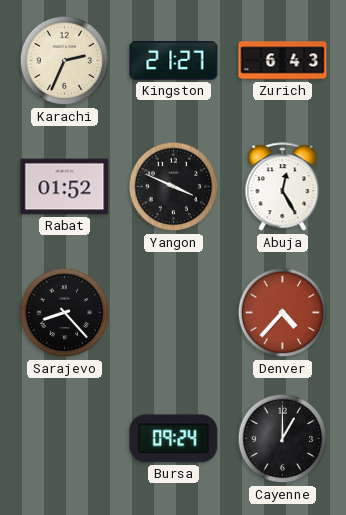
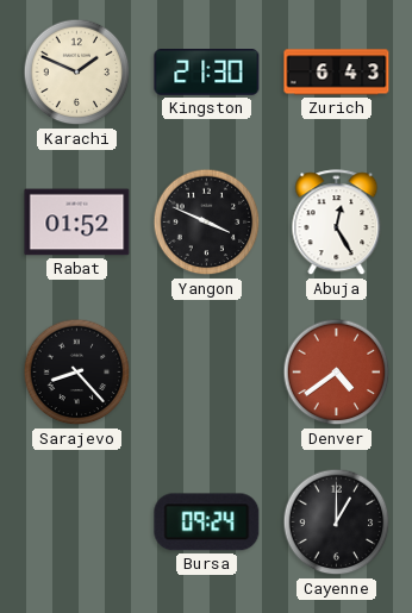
Karachi: 2:34 -> 1:49
Kingston: 21:27 -> 21:30
Denver: 4:37 -> 4:39
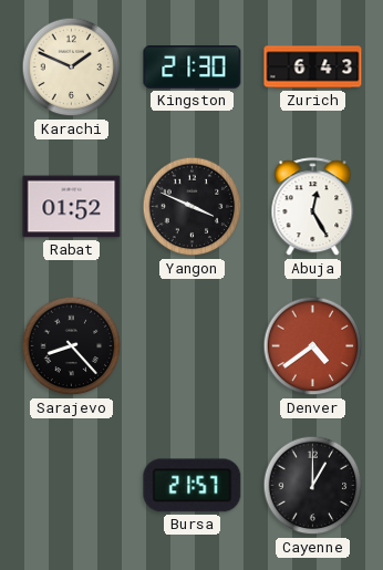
Bursa: 09:24 -> 21:57
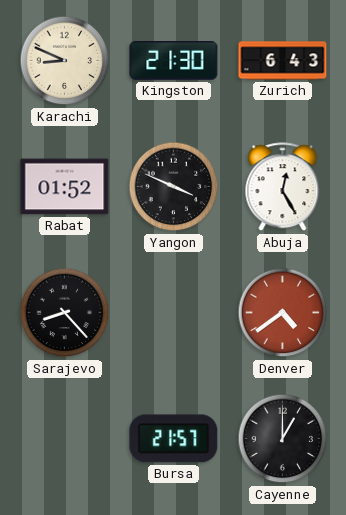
Karachi: 1:49 -> 8:49
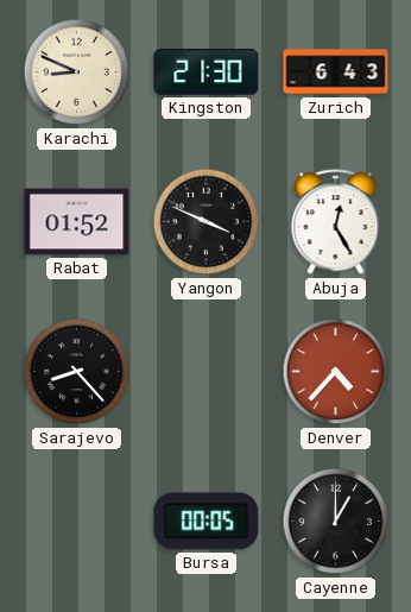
Denver: 4:39 -> 4:37
Bursa: 21:57 -> 00:05
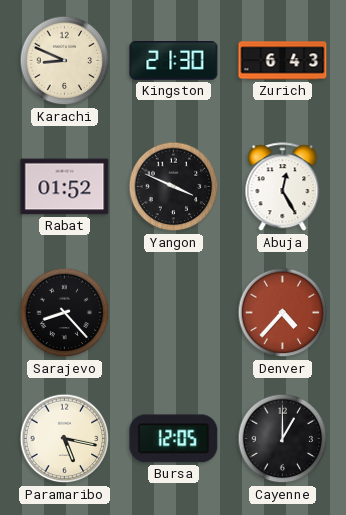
Paramaribo: none -> 5:17
Bursa: 00:05 -> 12:05
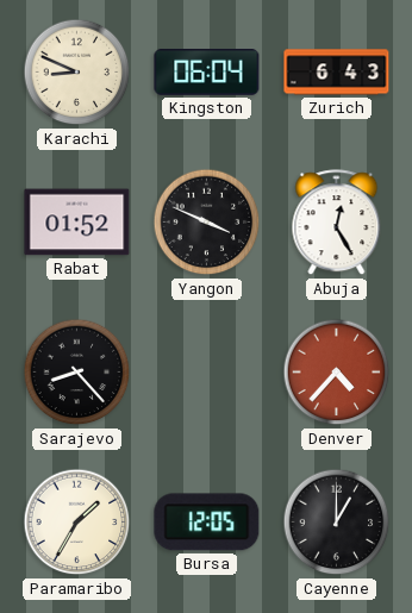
Kingston: 21:30 -> 06:04
Paramaribo: 5:17 -> 1:35
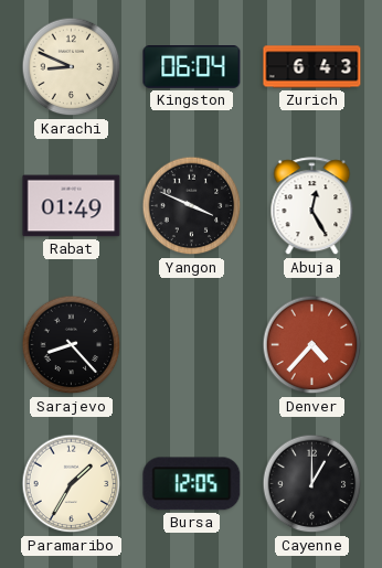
Rabat: 01:52 -> 01:49
